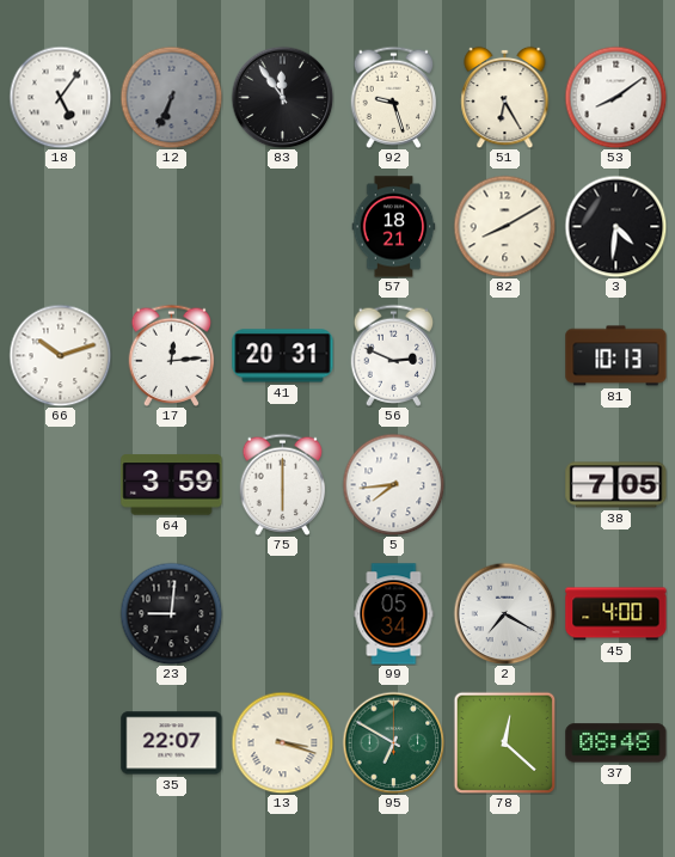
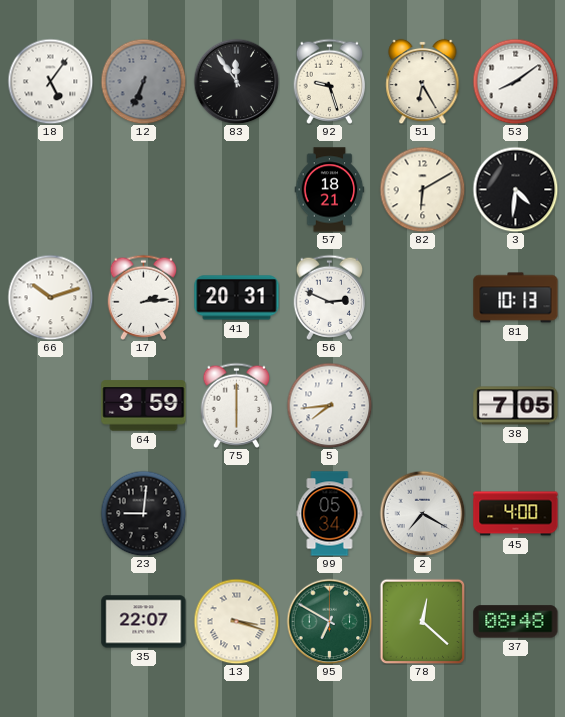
82: 8:10 -> 6:10
17: 12:14 -> 2:14
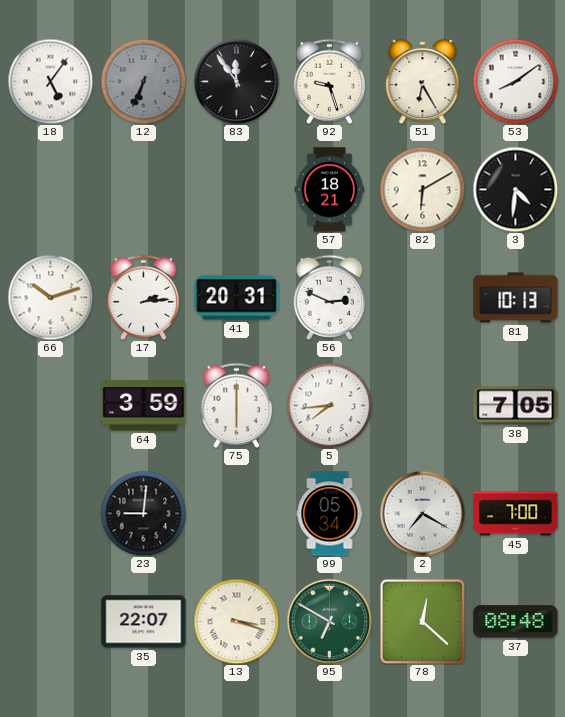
45: 4:00 -> 7:00
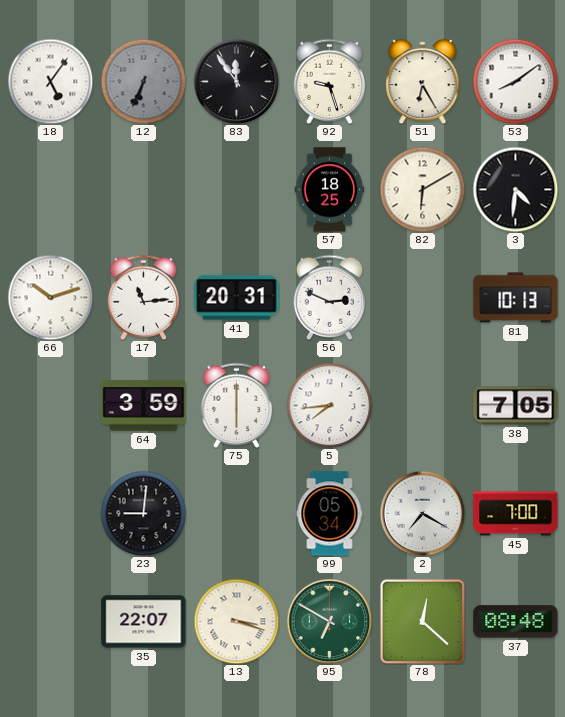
57: 18:21 -> 18:25
17: 2:14 -> 11:14
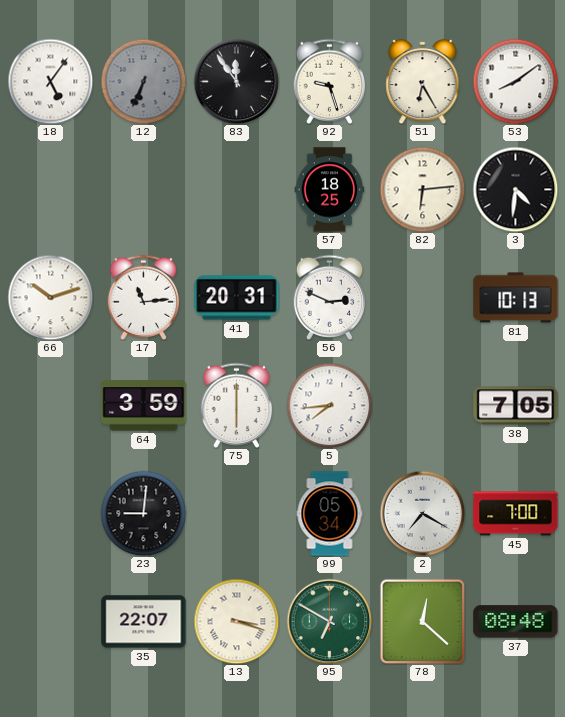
82: 6:10 -> 6:14
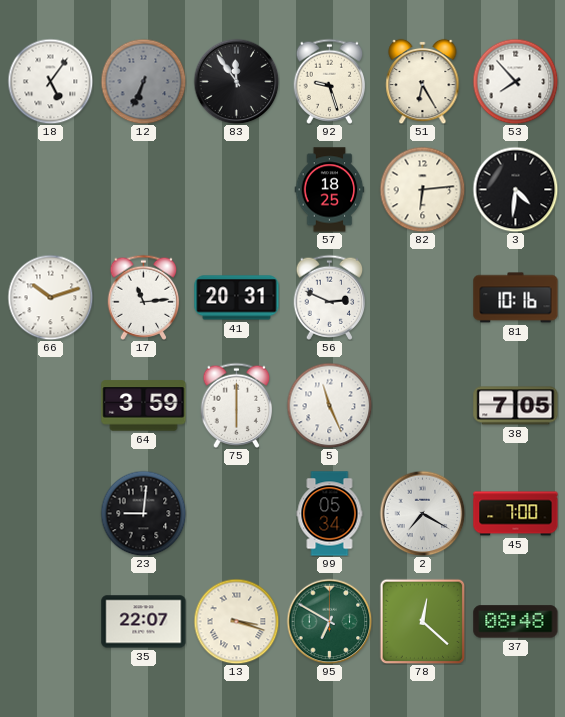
53: 8:09 -> 7:53
81: 10:13 -> 10:16
5: 7:44 -> 11:26
